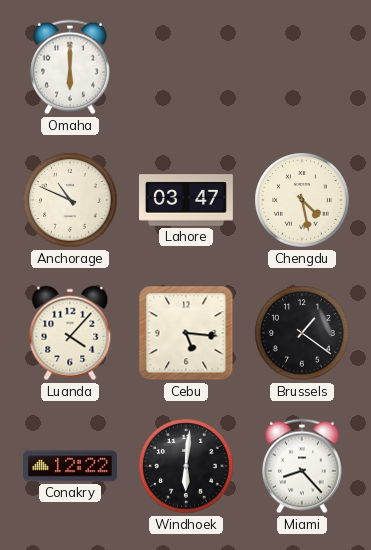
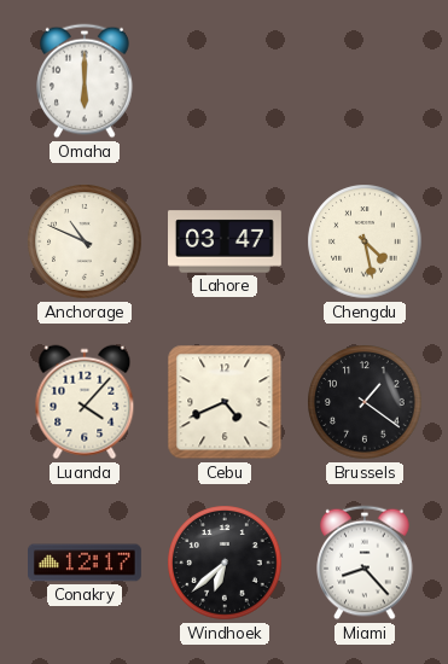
Cebu: 5:16 -> 4:41
Conakry: 12:22 -> 12:17
Windhoek: 6:01 -> 6:38
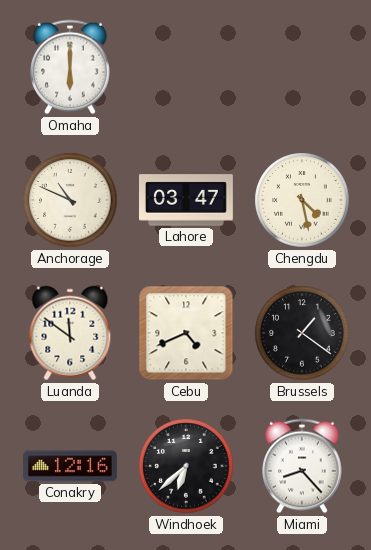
Luanda: 4:07 -> 11:51
Conakry: 12:17 -> 12:16
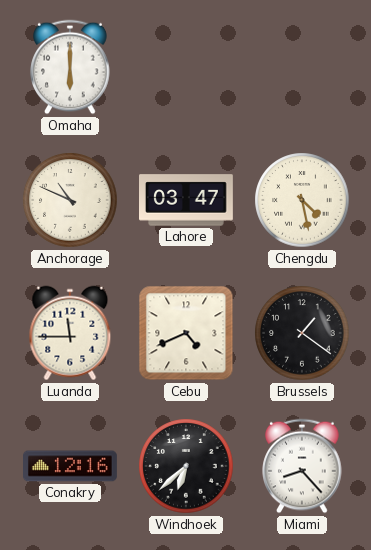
Luanda: 11:51 -> 11:45
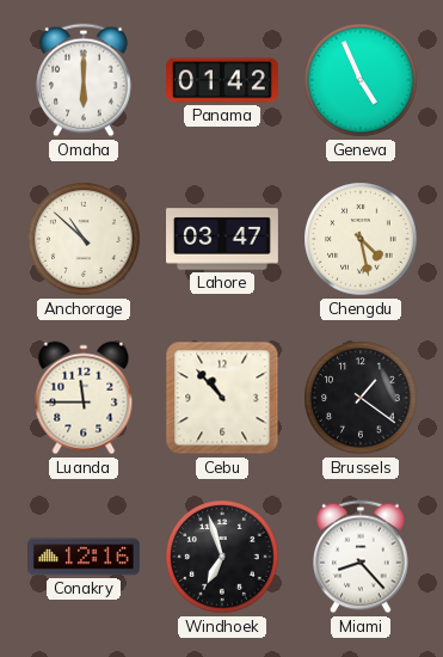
Panama: none -> 01:42
Geneva: none -> 4:56
Anchorage: 10:49 -> 10:52
Cebu: 4:41 -> 10:53
Windhoek: 6:38 -> 6:57
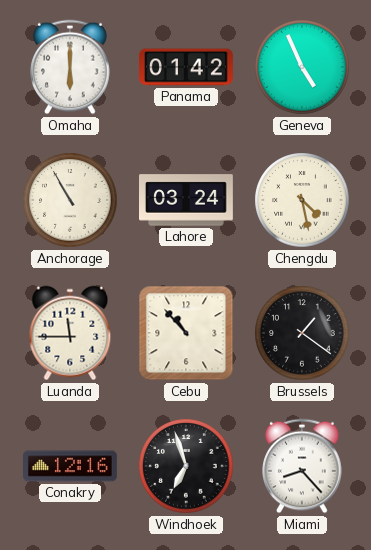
Anchorage: 10:52 -> 10:55
Lahore: 03:47 -> 03:24
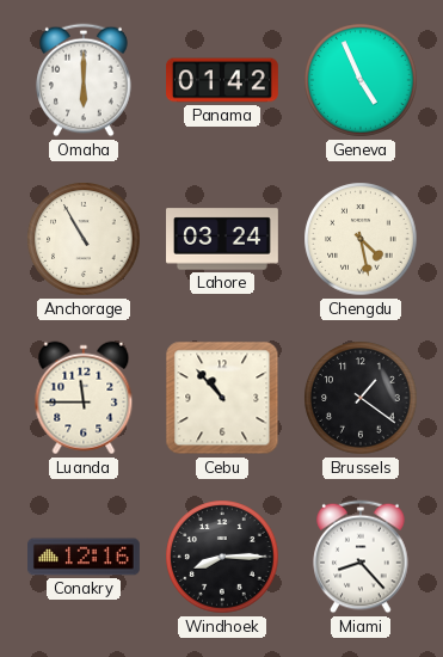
Windhoek: 6:57 -> 8:15
